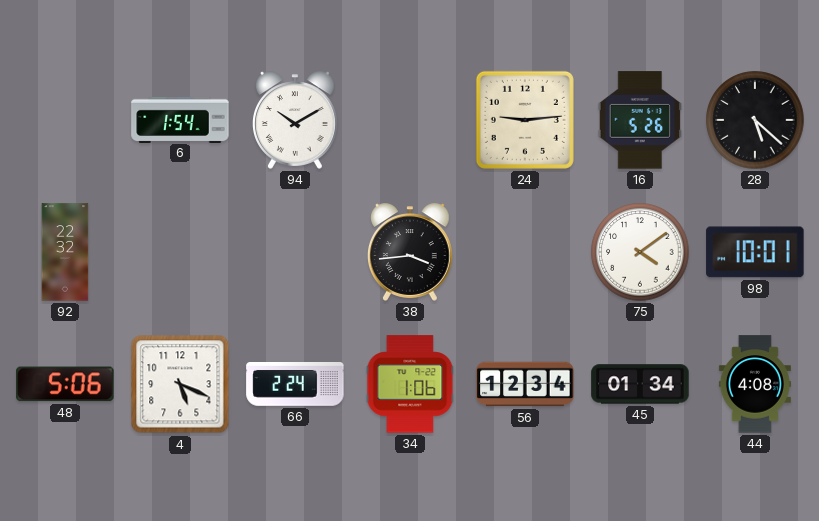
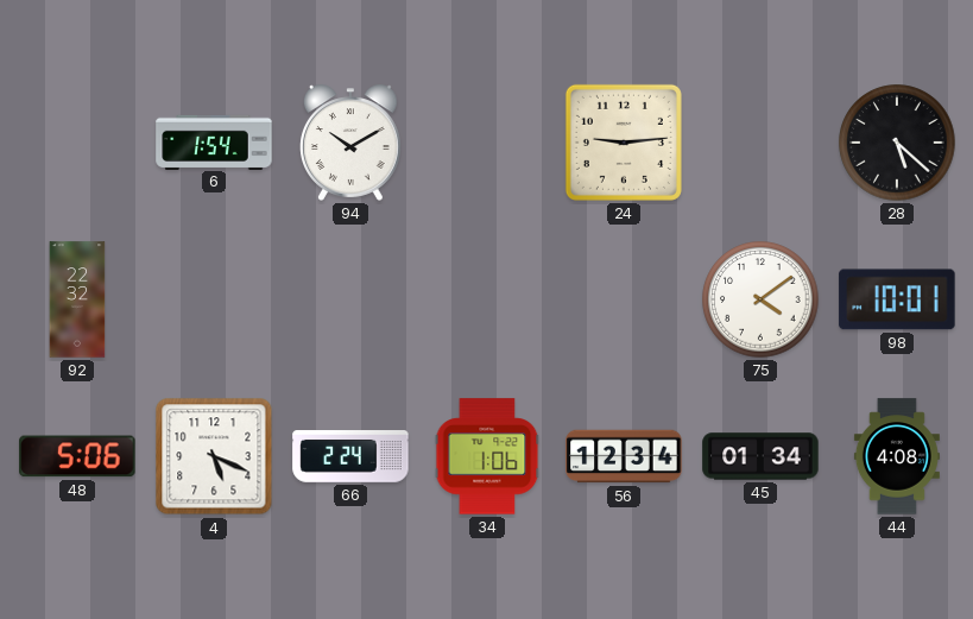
16: 5:26 -> none
38: 3:44 -> none
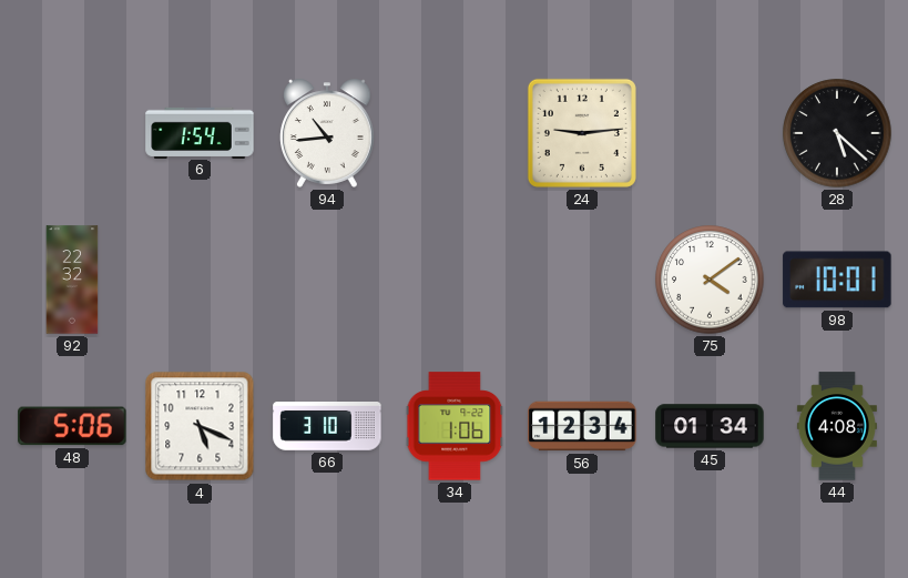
94: 10:10 -> 10:44
66: 2:24 -> 3:10
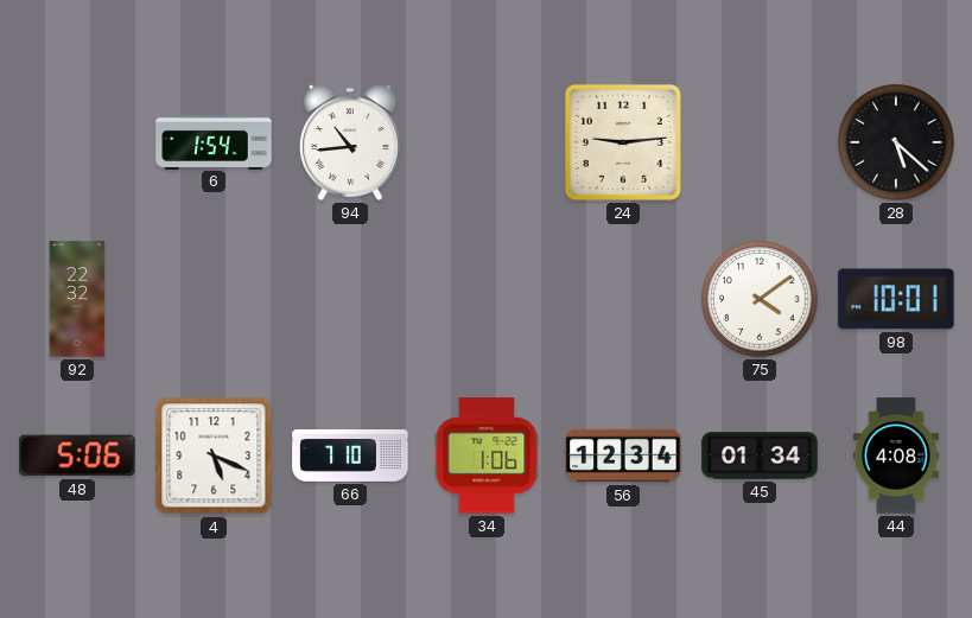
66: 3:10 -> 7:10
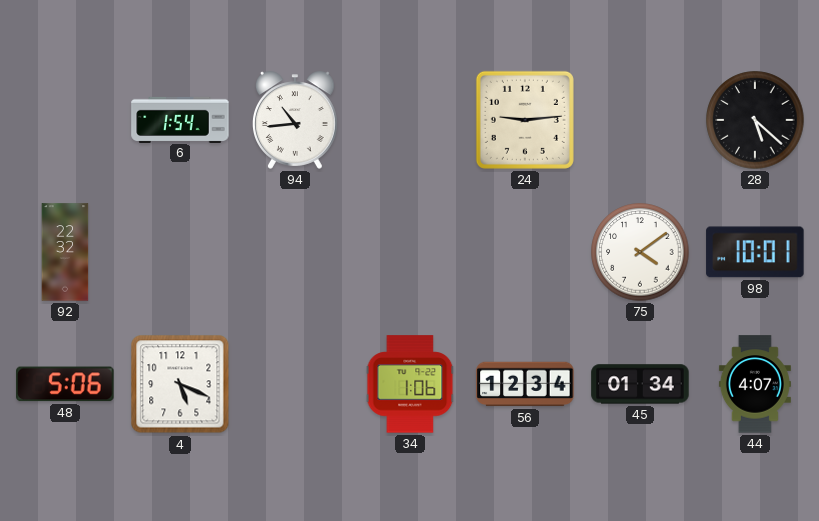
66: 7:10 -> none
44: 4:08 -> 4:07
